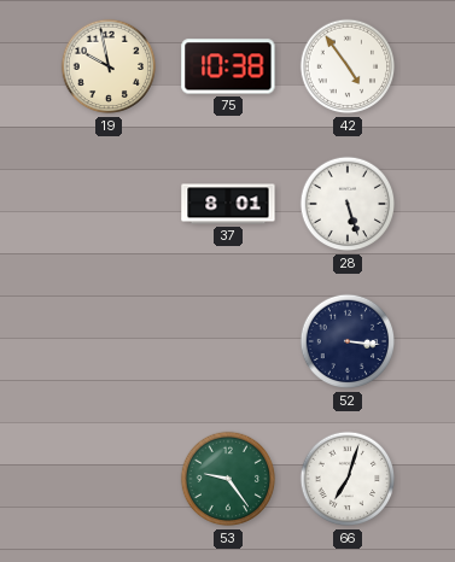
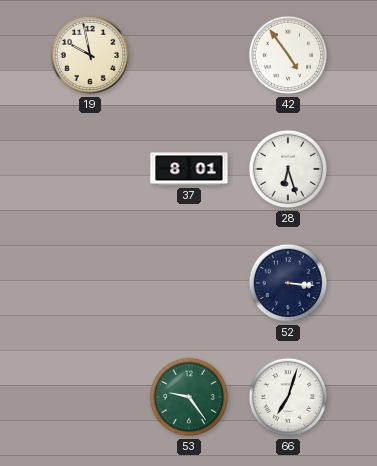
75: 10:38 -> none
28: 5:27 -> 6:27
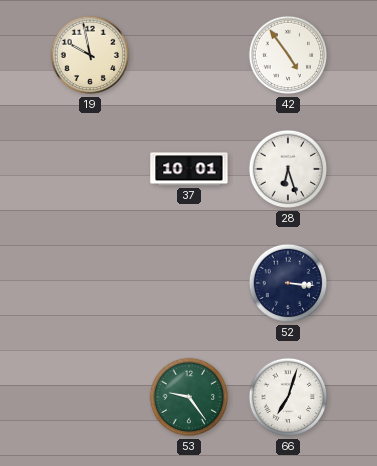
37: 8:01 -> 10:01
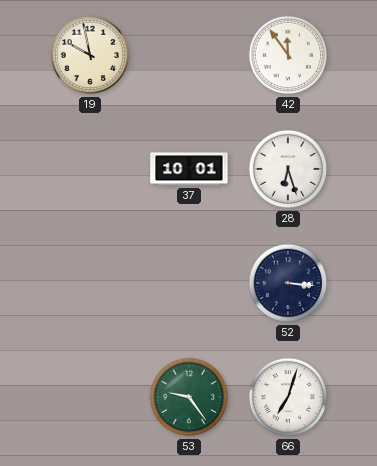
42: 4:54 -> 11:54
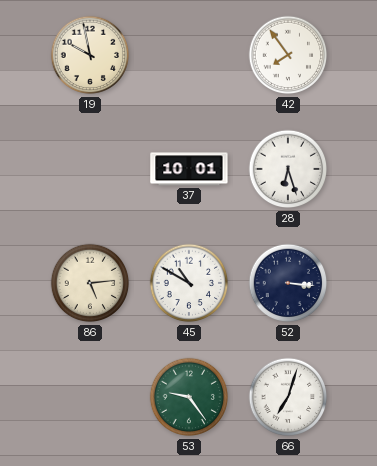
42: 11:54 -> 7:54
86: none -> 5:14
45: none -> 10:50
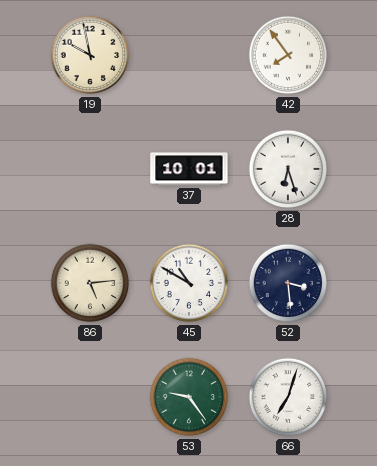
52: 3:16 -> 3:29
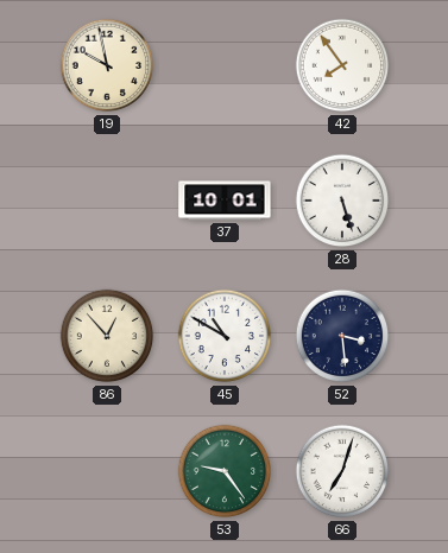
28: 6:27 -> 5:27
86: 5:14 -> 12:53
